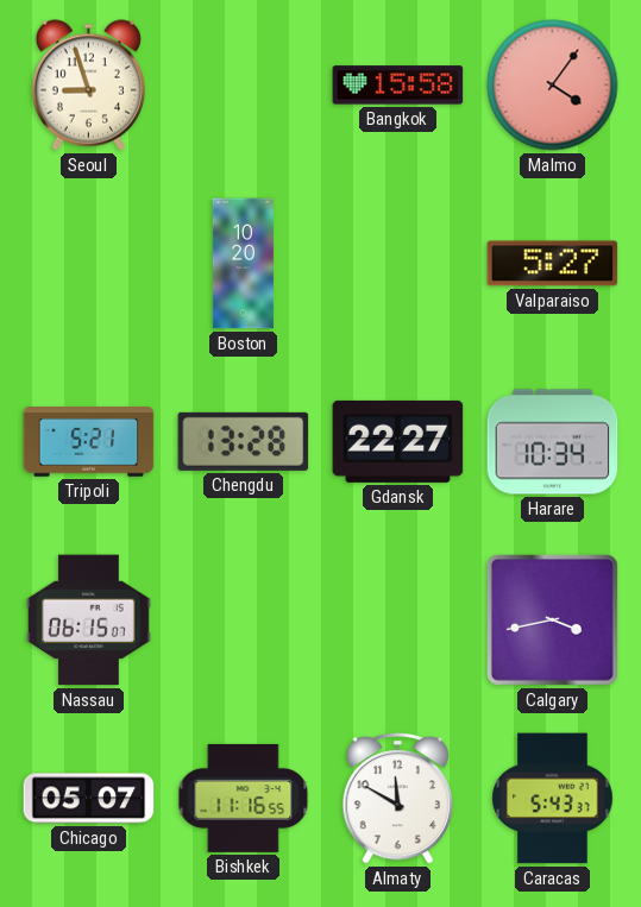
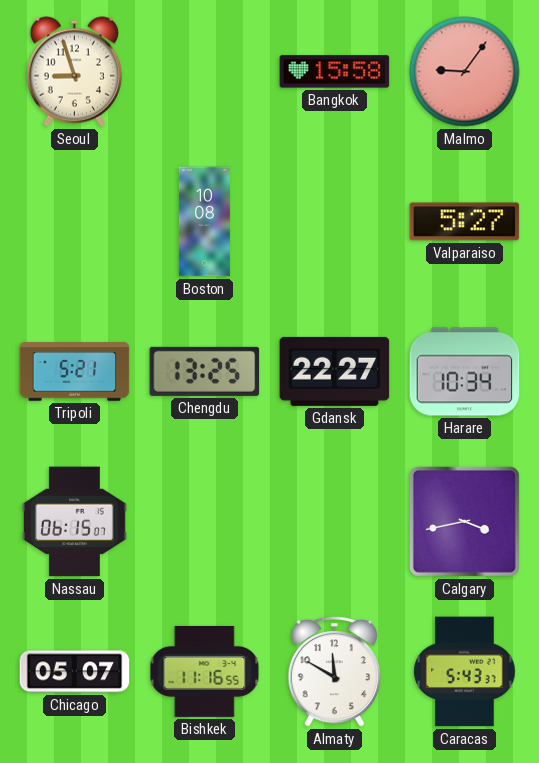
Malmo: 4:06 -> 9:06
Boston: 10:20 -> 10:08
Chengdu: 13:28 -> 13:25
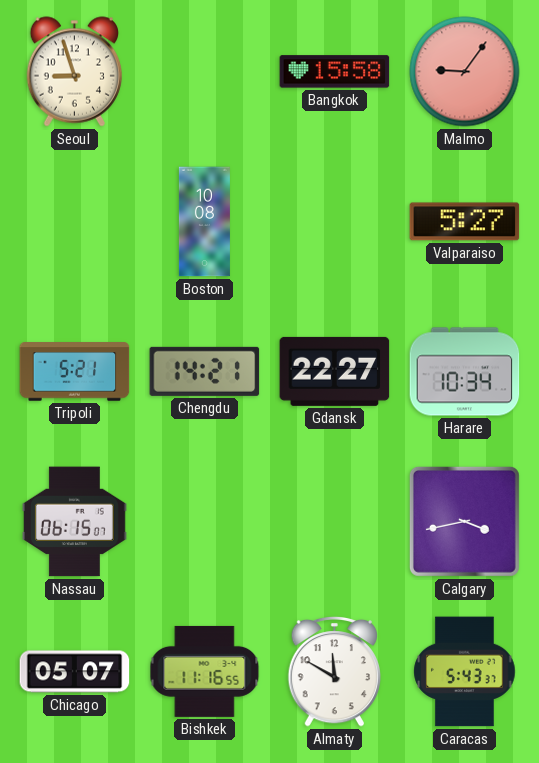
Chengdu: 13:25 -> 14:21
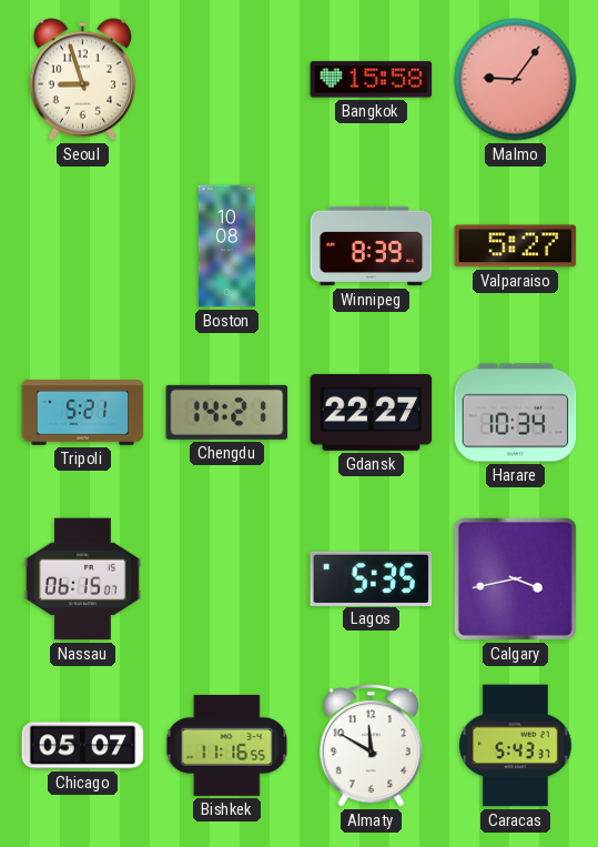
Winnipeg: none -> 8:39
Lagos: none -> 5:35
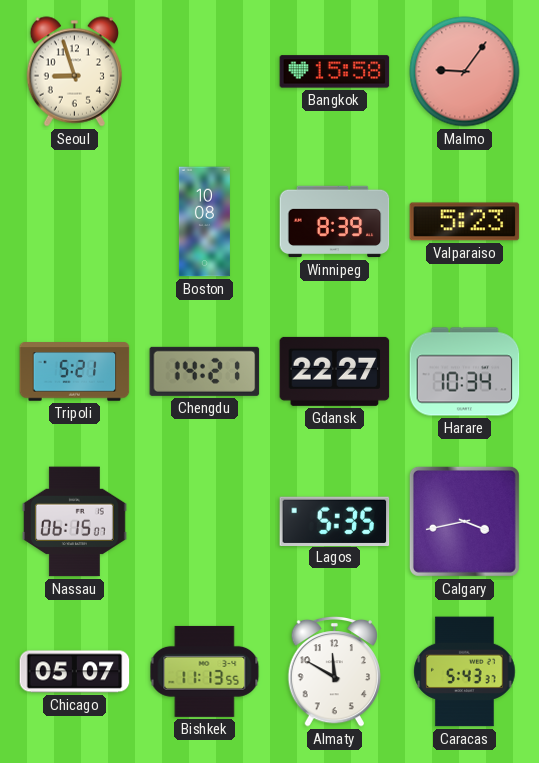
Valparaiso: 5:27 -> 5:23
Bishkek: 11:16 -> 11:13
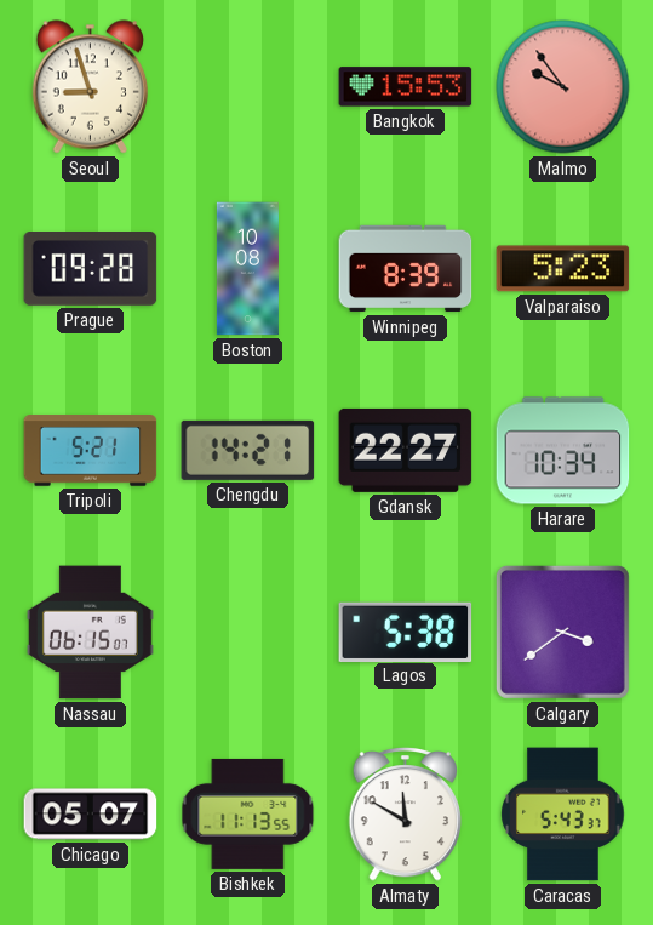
Bangkok: 15:58 -> 15:53
Malmo: 9:06 -> 9:54
Prague: none -> 09:28
Lagos: 5:35 -> 5:38
Calgary: 3:43 -> 3:39
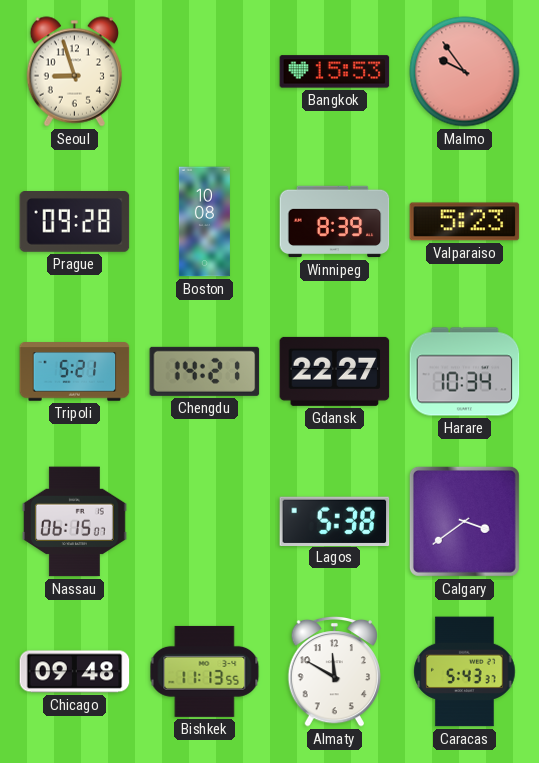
Chicago: 05:07 -> 09:48
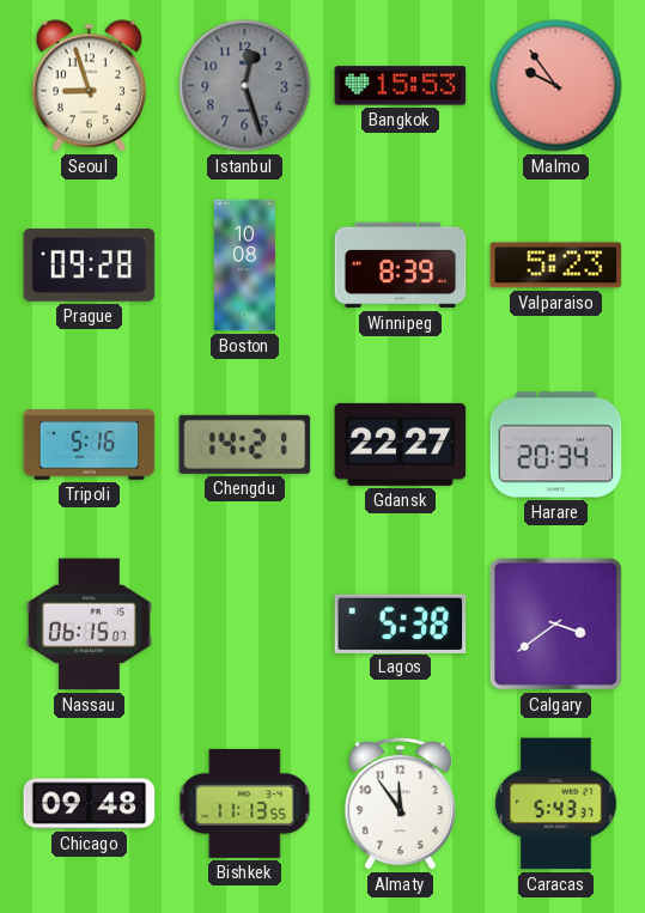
Istanbul: none -> 12:27
Tripoli: 5:21 -> 5:16
Harare: 10:34 -> 20:34
Almaty: 11:50 -> 11:54
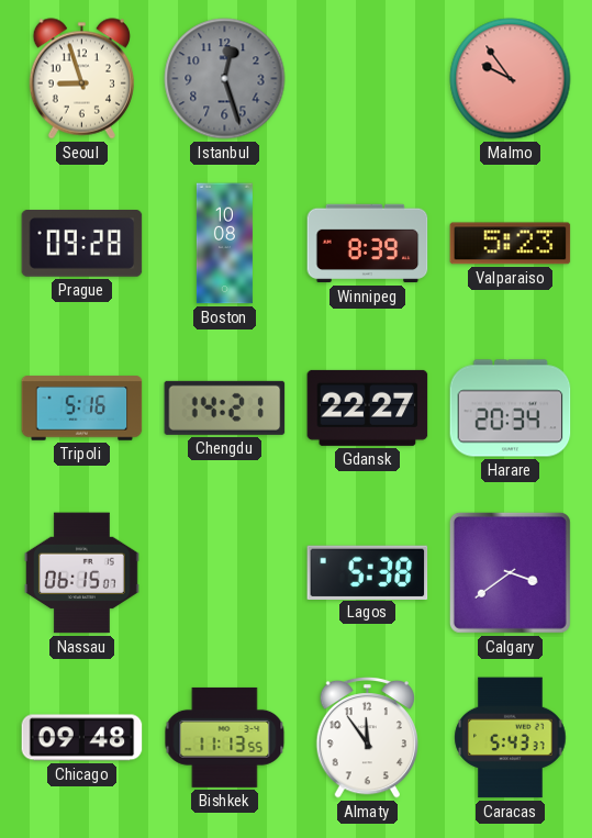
Bangkok: 15:53 -> none
